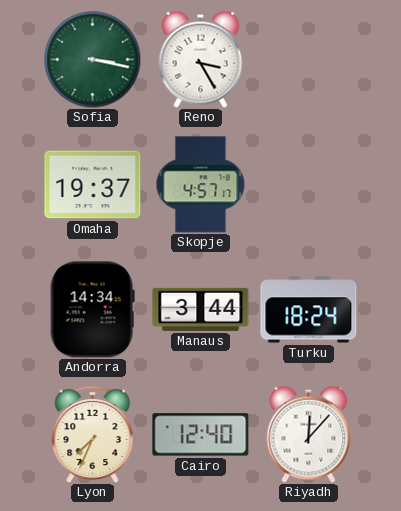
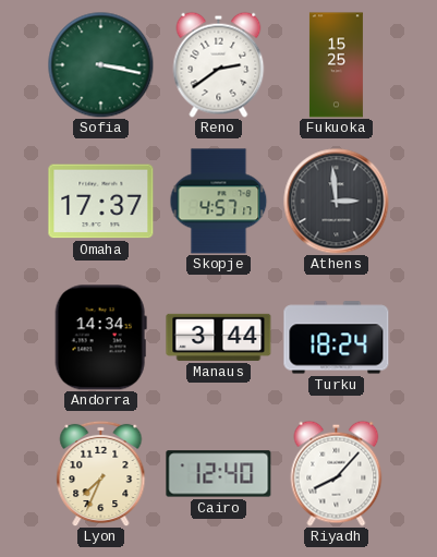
Reno: 3:25 -> 2:39
Fukuoka: none -> 15:25
Omaha: 19:37 -> 17:37
Athens: none -> 2:59
Riyadh: 12:07 -> 8:07
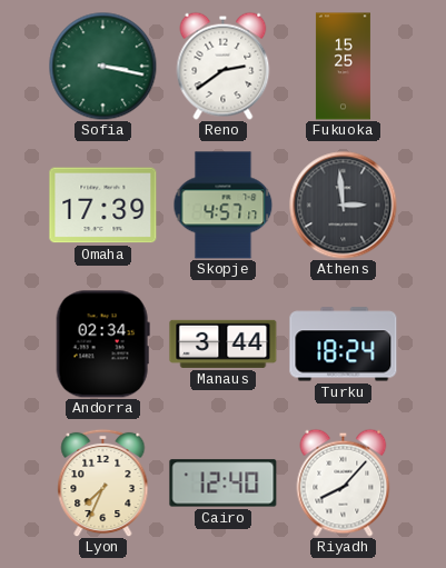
Omaha: 17:37 -> 17:39
Andorra: 14:34 -> 02:34
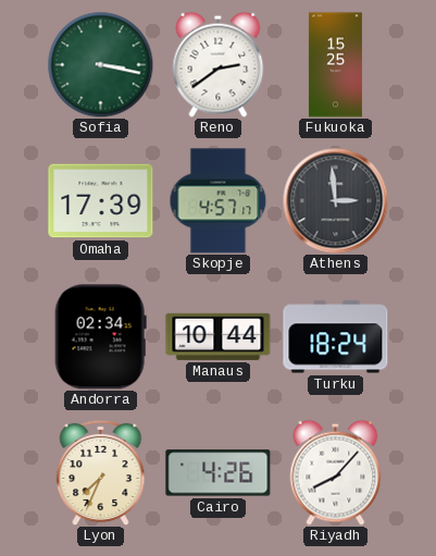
Manaus: 3:44 -> 10:44
Cairo: 12:40 -> 4:26
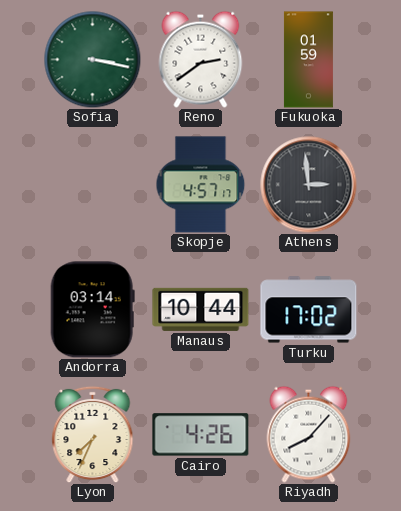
Fukuoka: 15:25 -> 01:59
Omaha: 17:39 -> none
Andorra: 02:34 -> 03:14
Turku: 18:24 -> 17:02
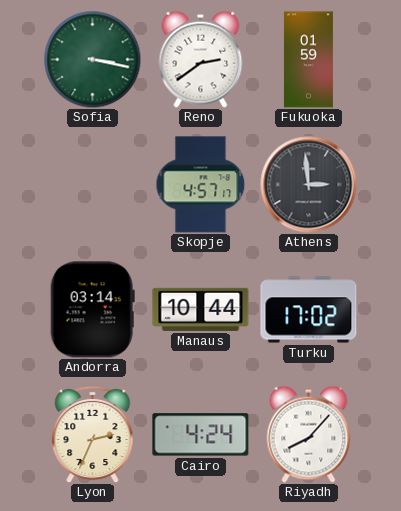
Lyon: 7:34 -> 2:34
Cairo: 4:26 -> 4:24
